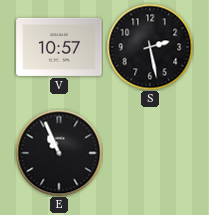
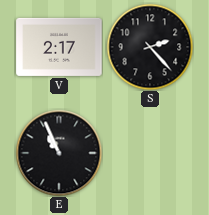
V: 10:57 -> 2:17
S: 2:28 -> 2:23
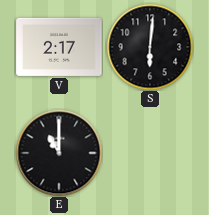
S: 2:23 -> 6:01
E: 10:56 -> 11:00
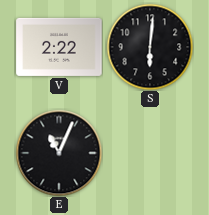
V: 2:17 -> 2:22
E: 11:00 -> 11:04
